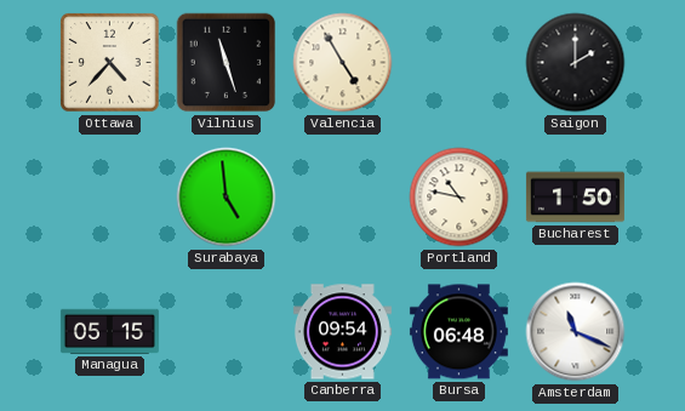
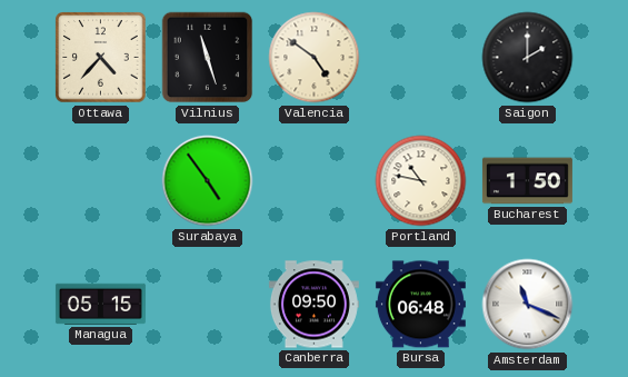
Valencia: 4:55 -> 4:51
Surabaya: 4:59 -> 4:54
Canberra: 09:54 -> 09:50
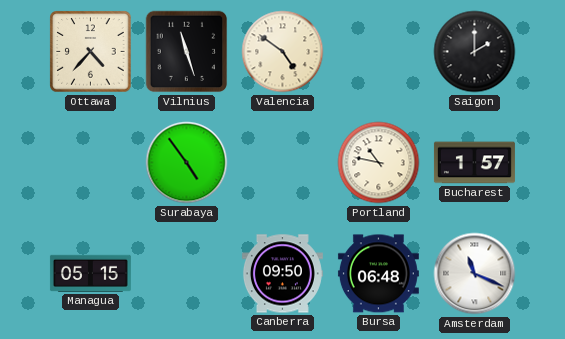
Bucharest: 1:50 -> 1:57
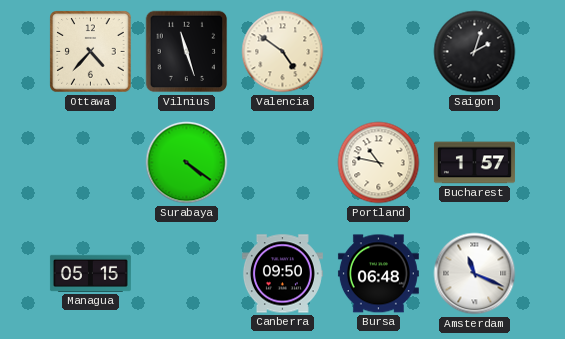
Saigon: 2:00 -> 2:03
Surabaya: 4:54 -> 4:21
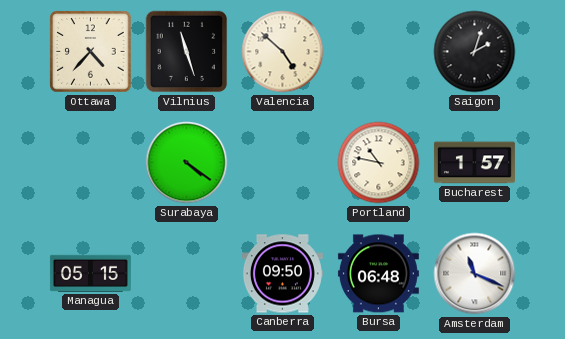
Valencia: 4:51 -> 4:52
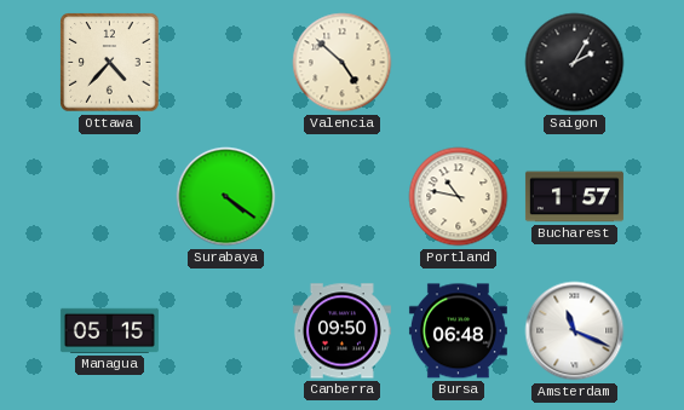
Vilnius: 11:27 -> none
Saigon: 2:03 -> 2:05
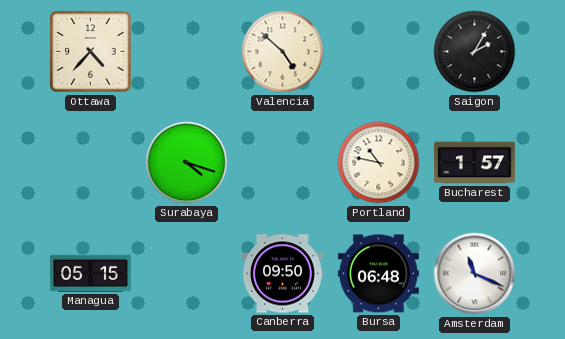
Surabaya: 4:21 -> 4:18
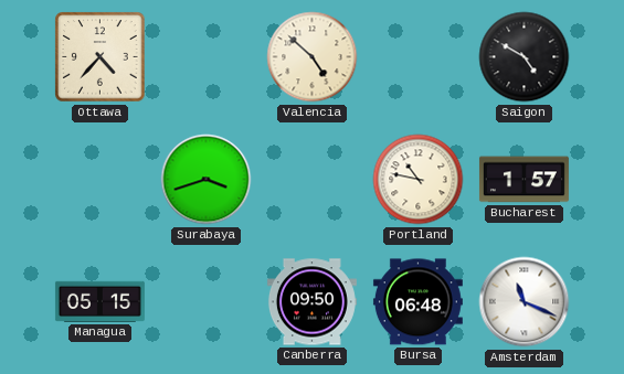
Saigon: 2:05 -> 4:50
Surabaya: 4:18 -> 3:42
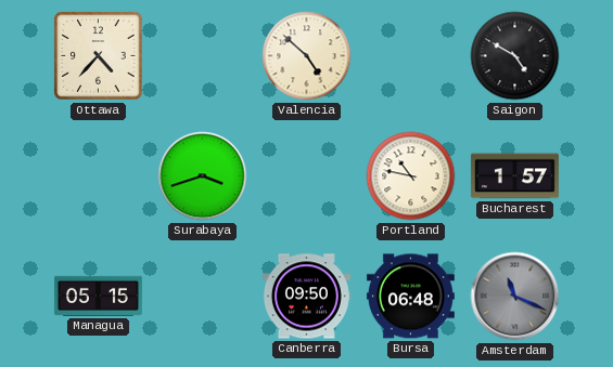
Amsterdam dial: white -> grey
